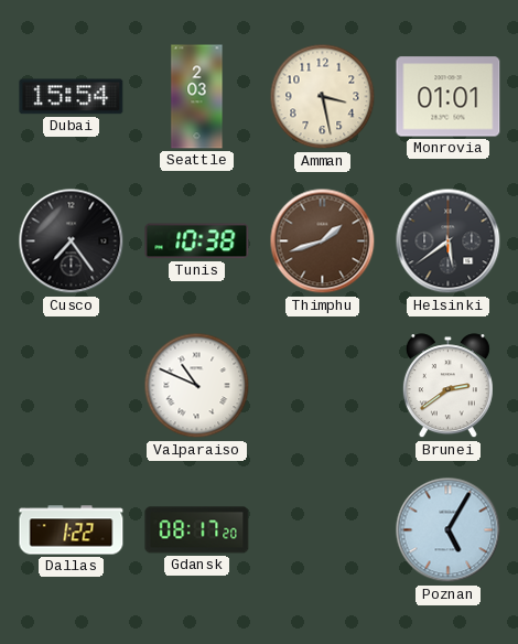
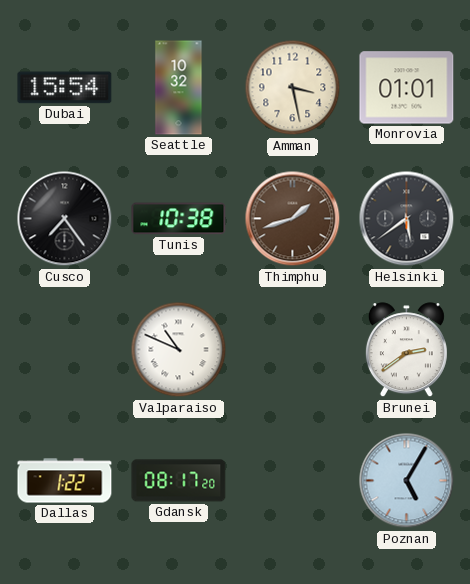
Seattle: 2:03 -> 10:32
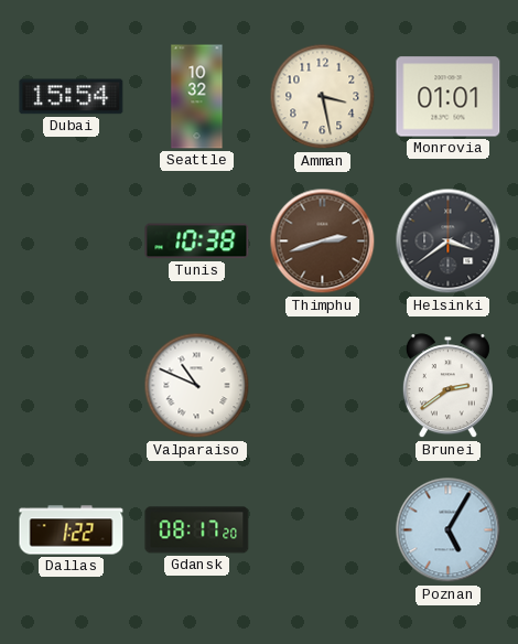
Cusco: 7:24 -> none
Thimphu: 1:42 -> 2:42
Helsinki: 5:39 -> 3:39
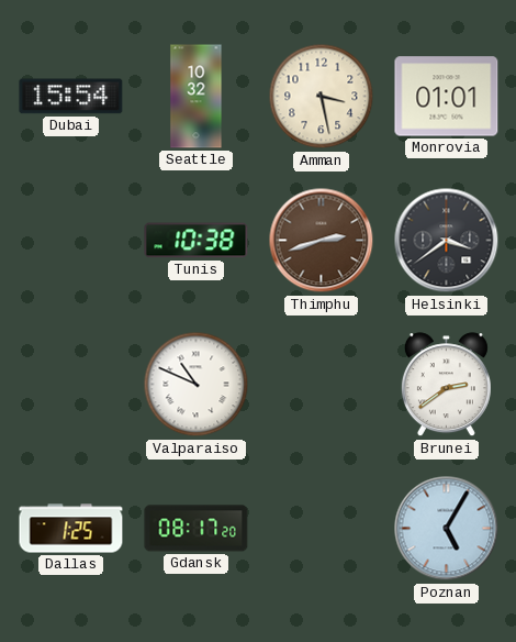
Dallas: 1:22 -> 1:25
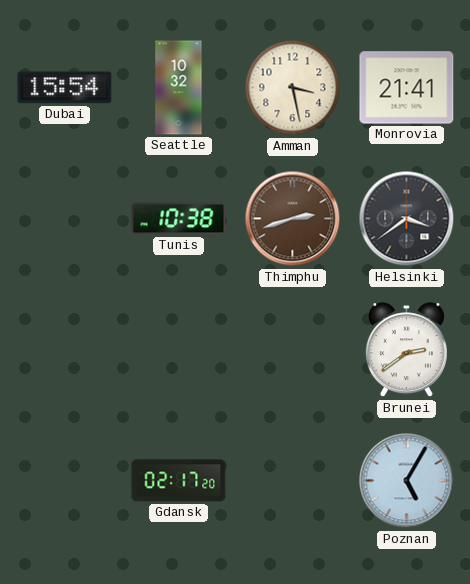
Monrovia: 01:01 -> 21:41
Valparaiso: 10:49 -> none
Dallas: 1:25 -> none
Gdansk: 08:17 -> 02:17
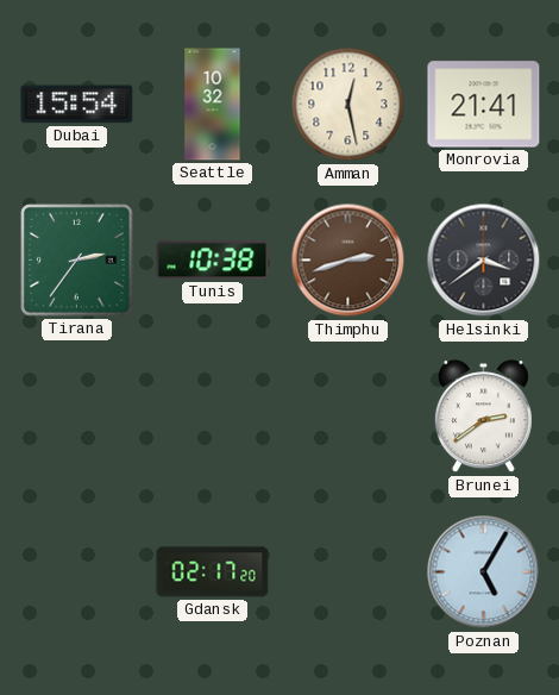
Amman: 3:28 -> 12:28
Tirana: none -> 2:36
